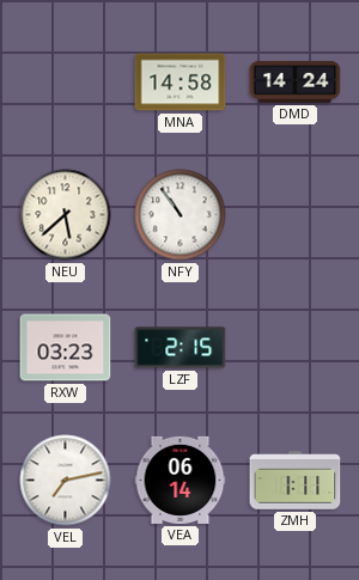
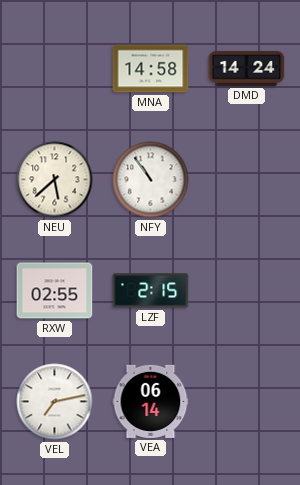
RXW: 03:23 -> 02:55
ZMH: 1:11 -> none
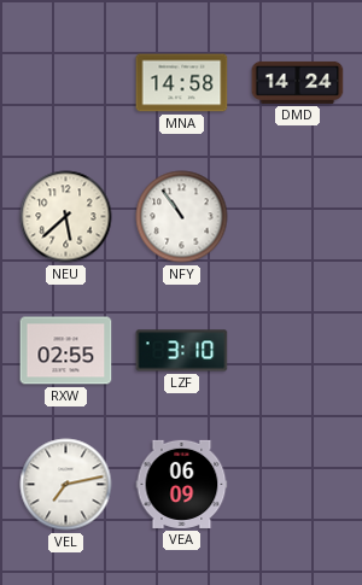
LZF: 2:15 -> 3:10
VEA: 06:14 -> 06:09
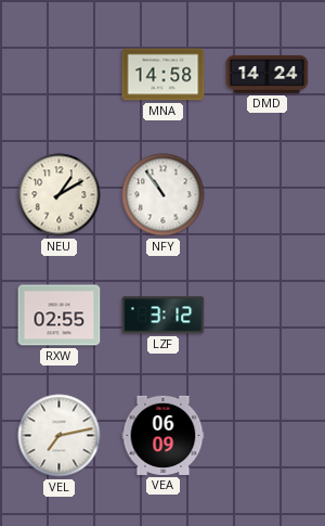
NEU: 5:38 -> 1:10
LZF: 3:10 -> 3:12
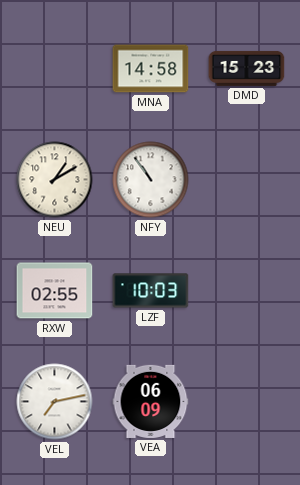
DMD: 14:24 -> 15:23
LZF: 3:12 -> 10:03
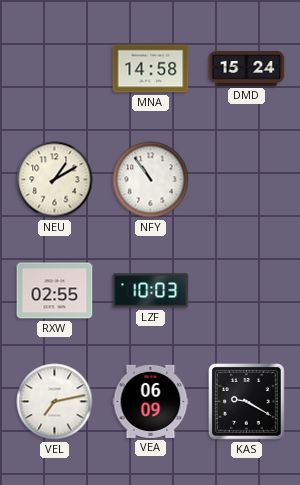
DMD: 15:23 -> 15:24
KAS: none -> 9:20
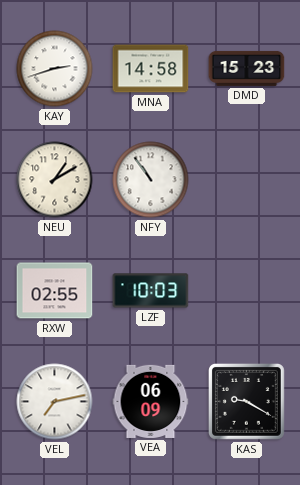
KAY: none -> 2:42
DMD: 15:24 -> 15:23
